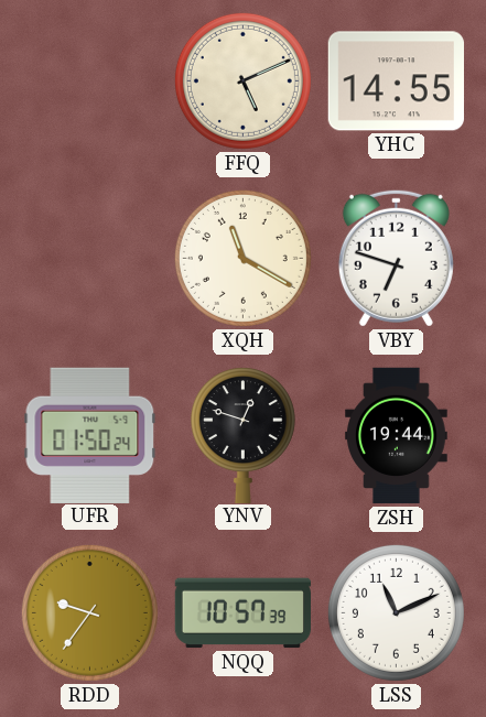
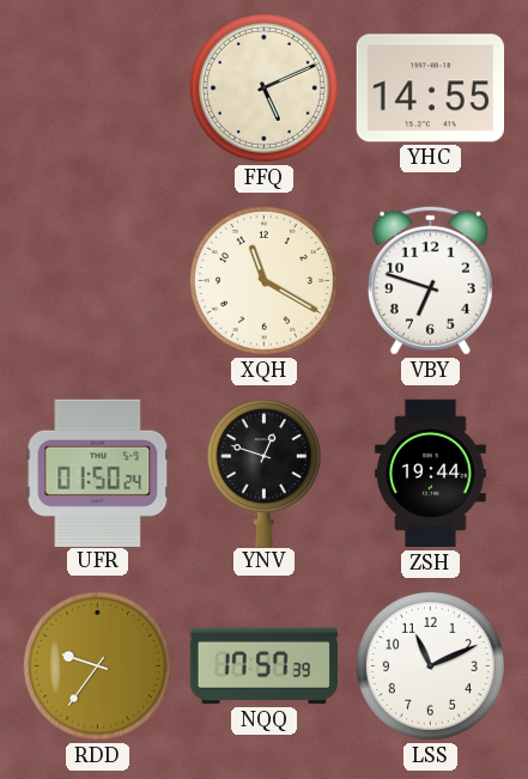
NQQ: 10:57 -> 17:57
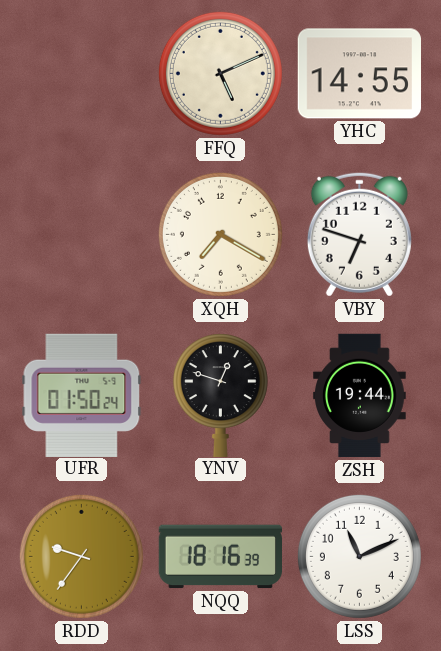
XQH: 11:20 -> 7:20
NQQ: 17:57 -> 18:16
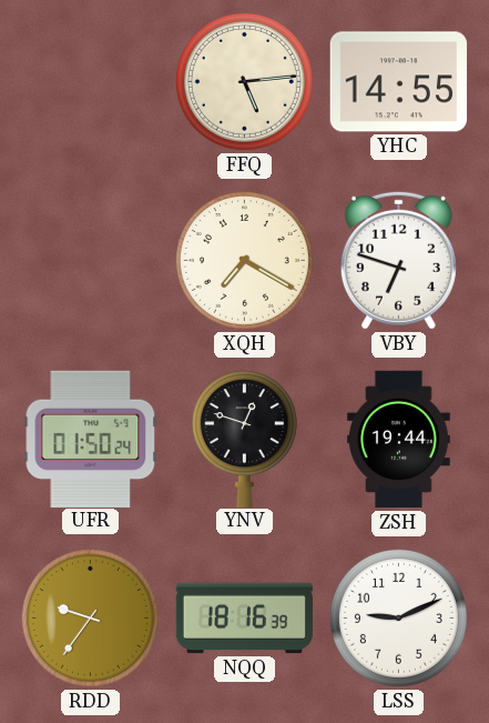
FFQ: 5:11 -> 5:14
LSS: 11:11 -> 9:11
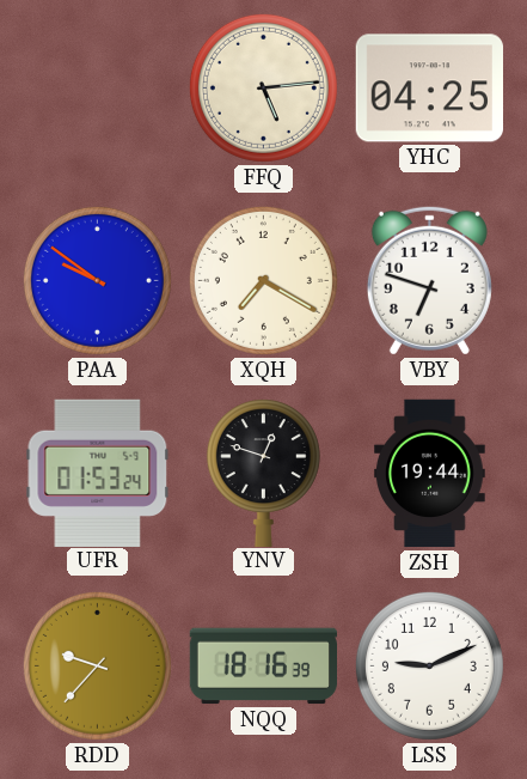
YHC: 14:55 -> 04:25
PAA: none -> 9:51
UFR: 01:50 -> 01:53
RDD: 9:36 -> 9:37
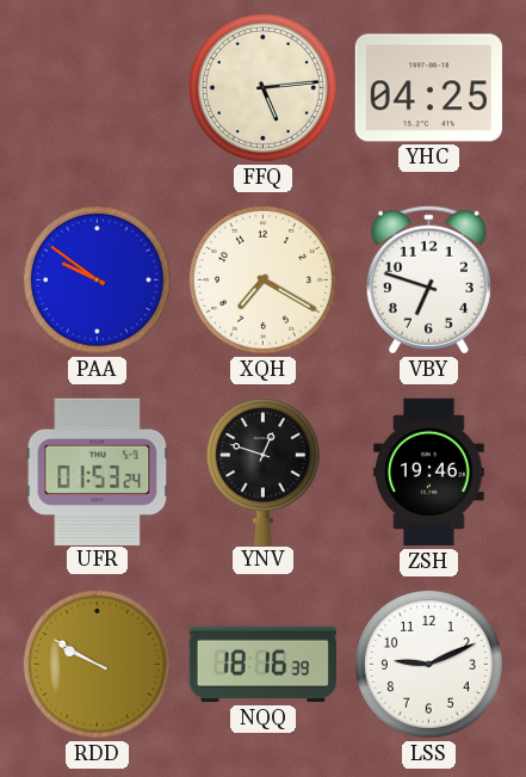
ZSH: 19:44 -> 19:46
RDD: 9:37 -> 9:50
